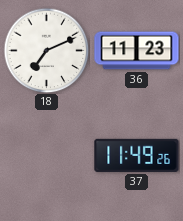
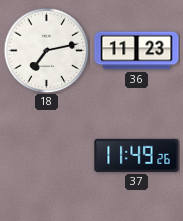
18: 7:11 -> 7:13
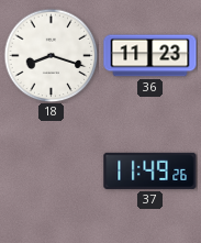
18: 7:13 -> 8:18
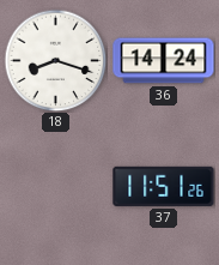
36: 11:23 -> 14:24
37: 11:49 -> 11:51
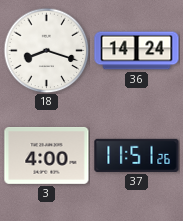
3: none -> 4:00
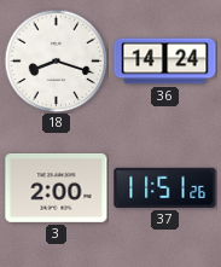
3: 4:00 -> 2:00
